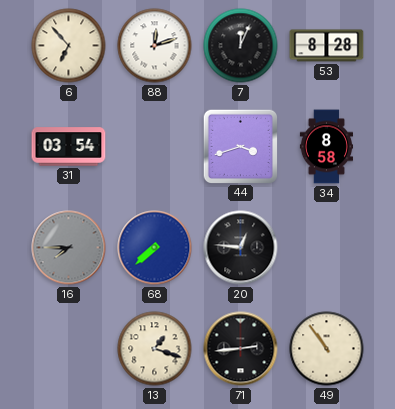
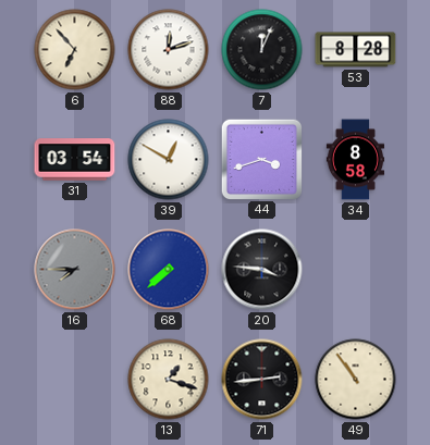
39: none -> 12:50
20: 12:46 -> 3:46
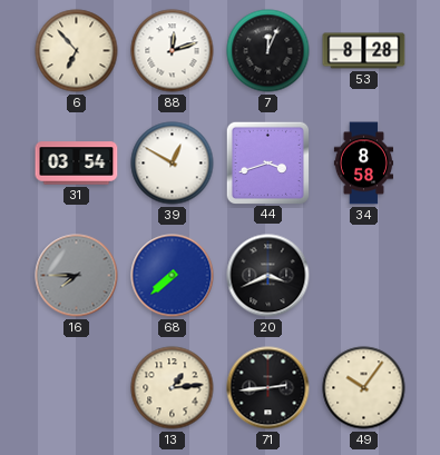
20: 3:46 -> 3:41
13: 1:18 -> 1:14
49: 10:54 -> 10:06
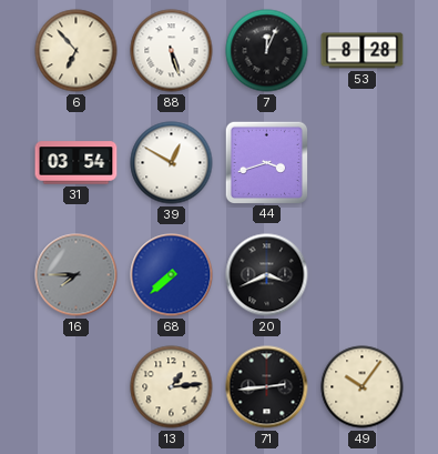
88: 12:12 -> 5:27
34: 8:58 -> none
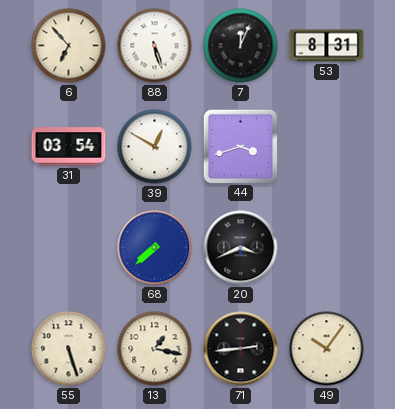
53: 8:28 -> 8:31
16: 7:45 -> none
55: none -> 5:27
13: 1:14 -> 1:17
